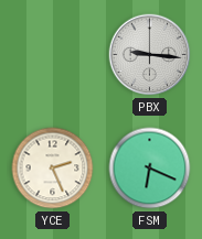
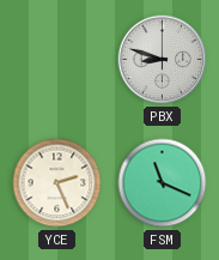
PBX: 9:16 -> 8:48
FSM: 6:19 -> 11:19
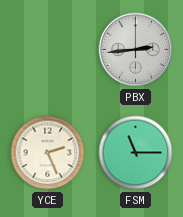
PBX: 8:48 -> 2:44
FSM: 11:19 -> 11:15
